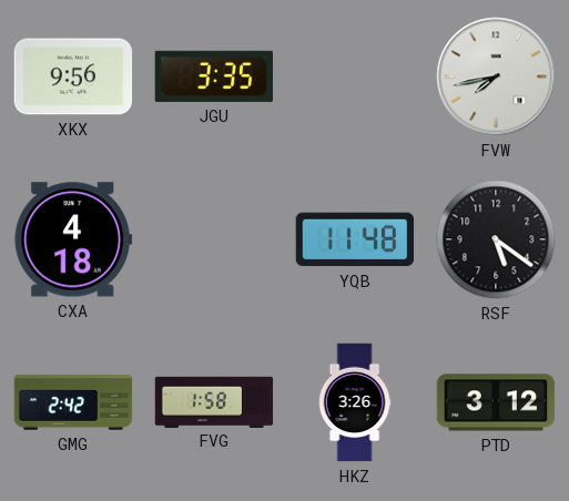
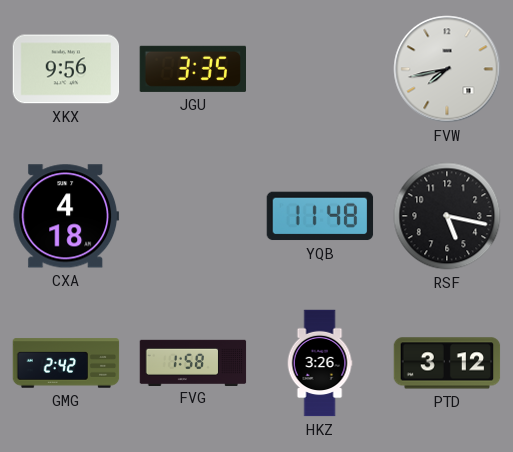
RSF: 5:21 -> 5:17
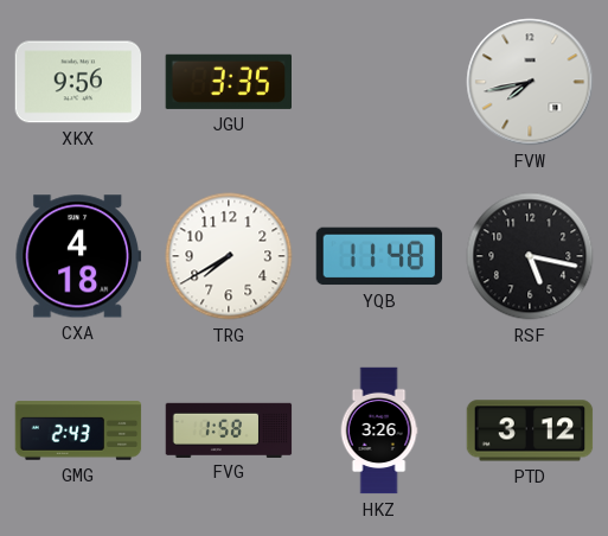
TRG: none -> 7:40
GMG: 2:42 -> 2:43
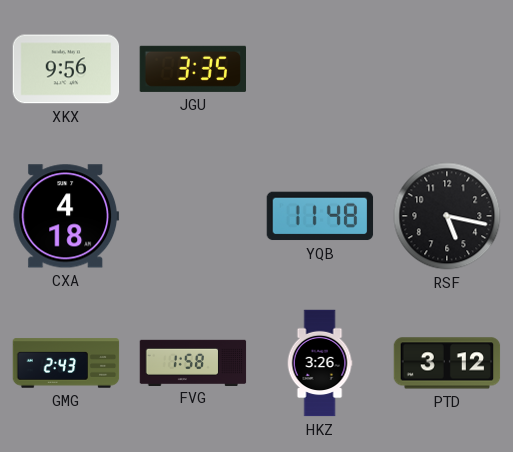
FVW: 7:43 -> none
TRG: 7:40 -> none
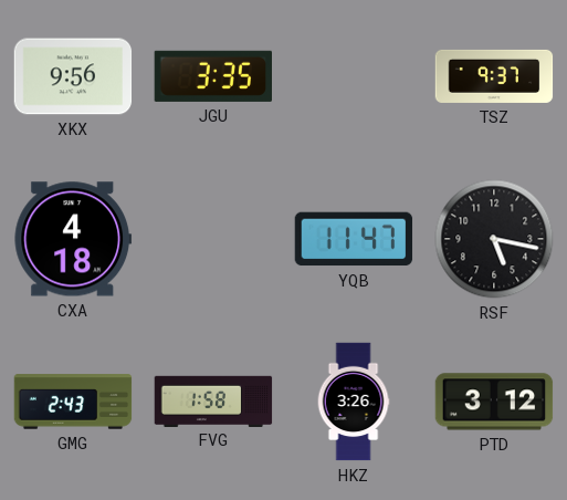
TSZ: none -> 9:37
YQB: 11:48 -> 11:47
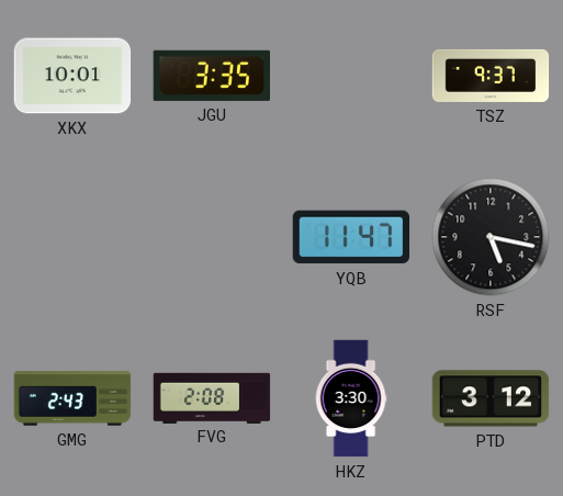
XKX: 9:56 -> 10:01
CXA: 4:18 -> none
FVG: 1:58 -> 2:08
HKZ: 3:26 -> 3:30
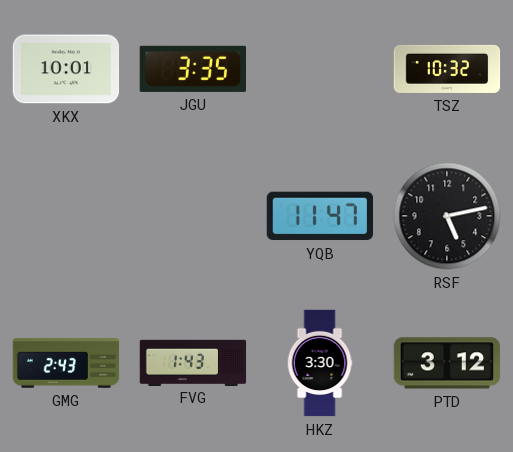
TSZ: 9:37 -> 10:32
RSF: 5:17 -> 5:13
FVG: 2:08 -> 1:43
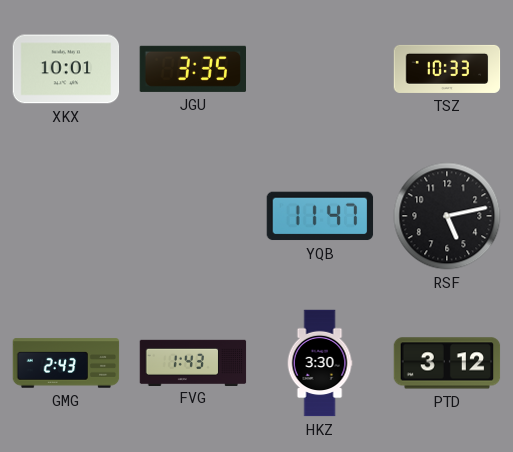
TSZ: 10:32 -> 10:33
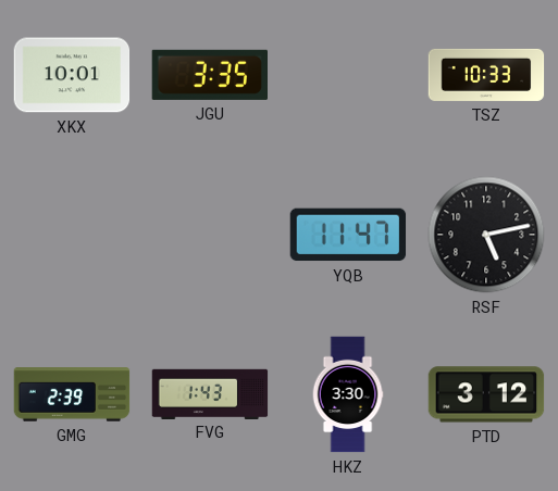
GMG: 2:43 -> 2:39
